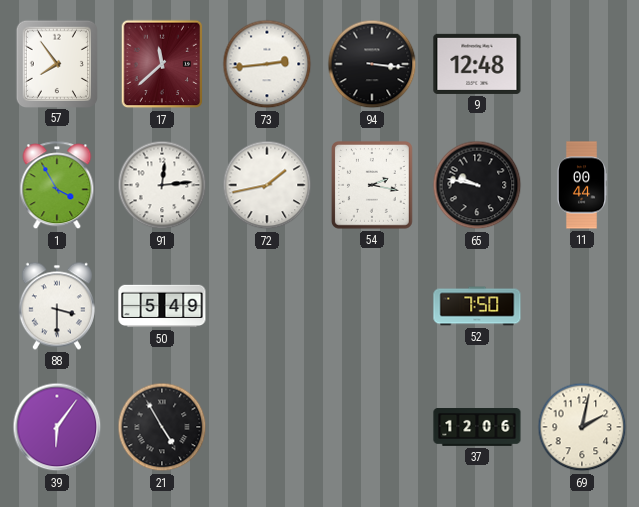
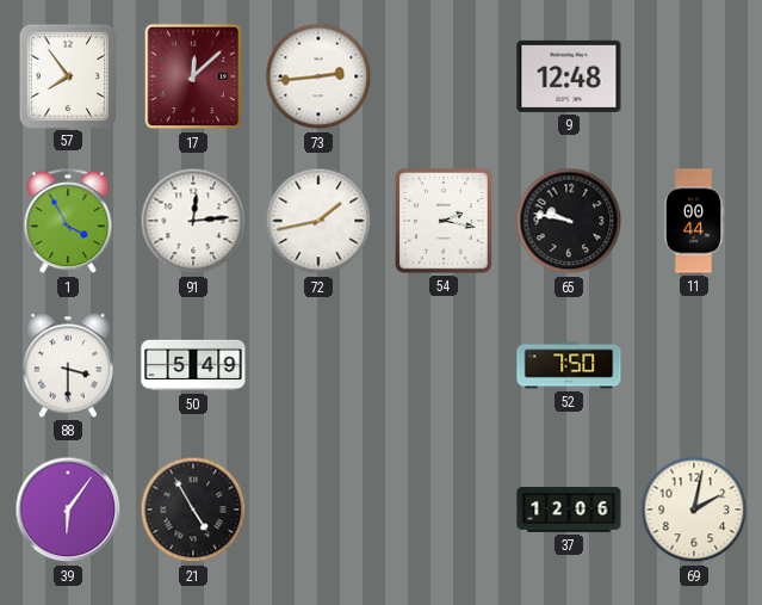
17: 11:38 -> 12:08
94: 3:16 -> none
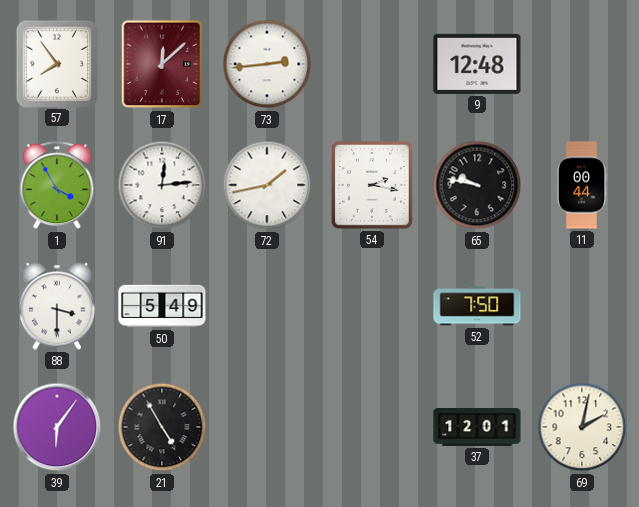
37: 12:06 -> 12:01
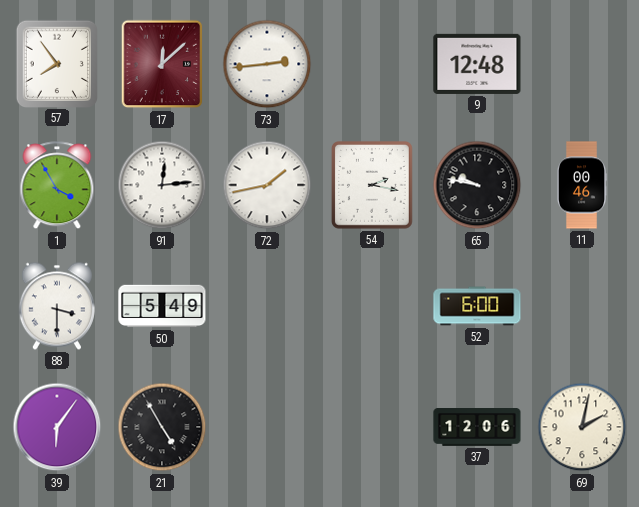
11: 00:44 -> 00:46
52: 7:50 -> 6:00
37: 12:01 -> 12:06
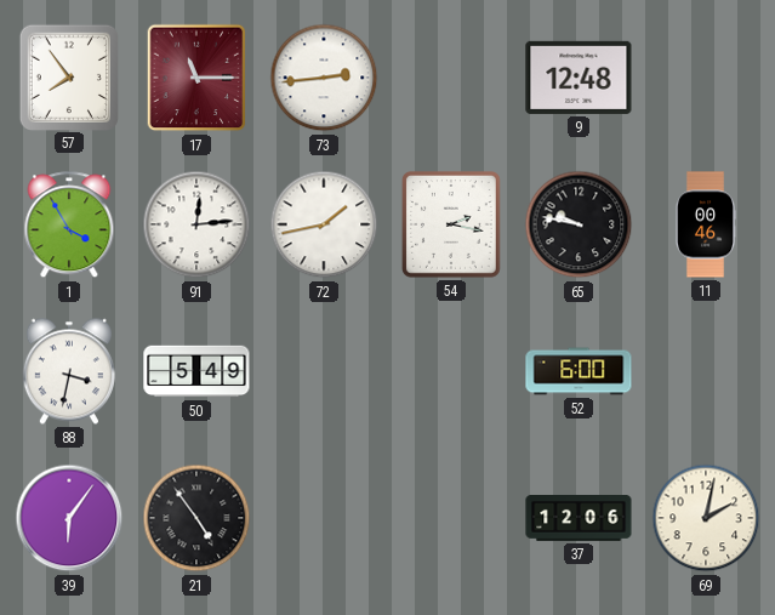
17: 12:08 -> 11:15
88: 3:30 -> 3:32
21: 4:55 -> 4:54
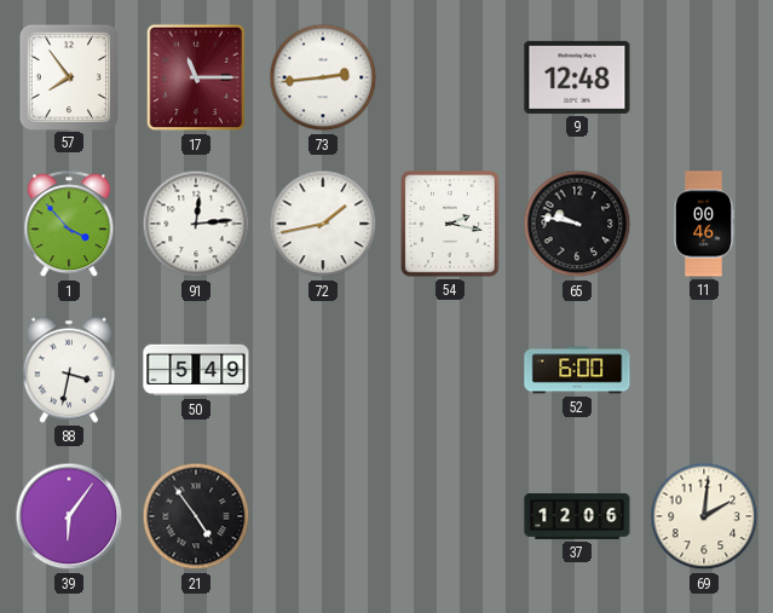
1: 3:55 -> 3:53
69: 2:02 -> 2:01
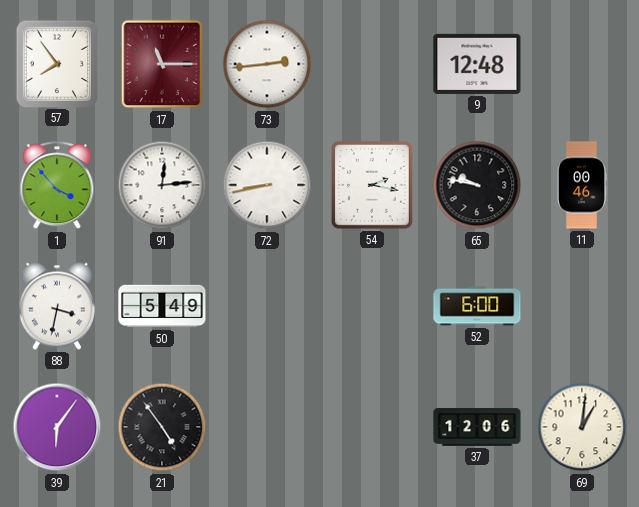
72: 1:43 -> 8:43
69: 2:01 -> 1:01
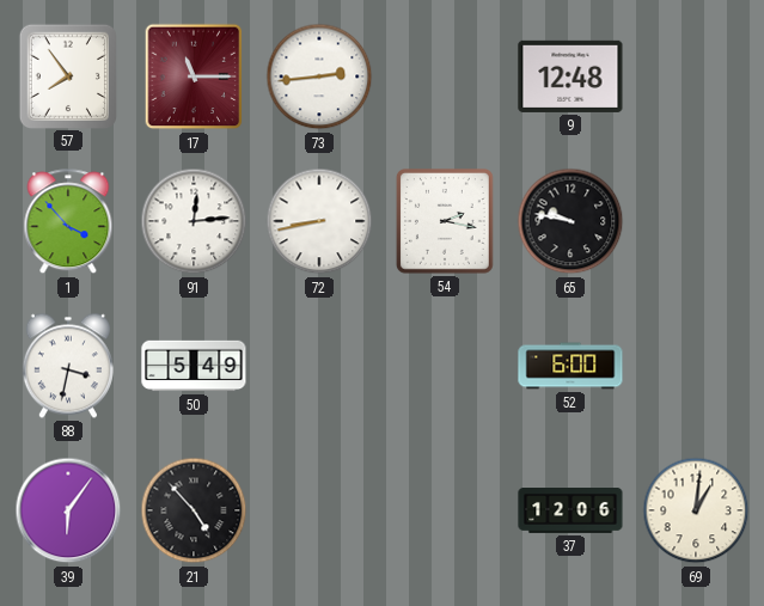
11: 00:46 -> none
21: 4:54 -> 4:53
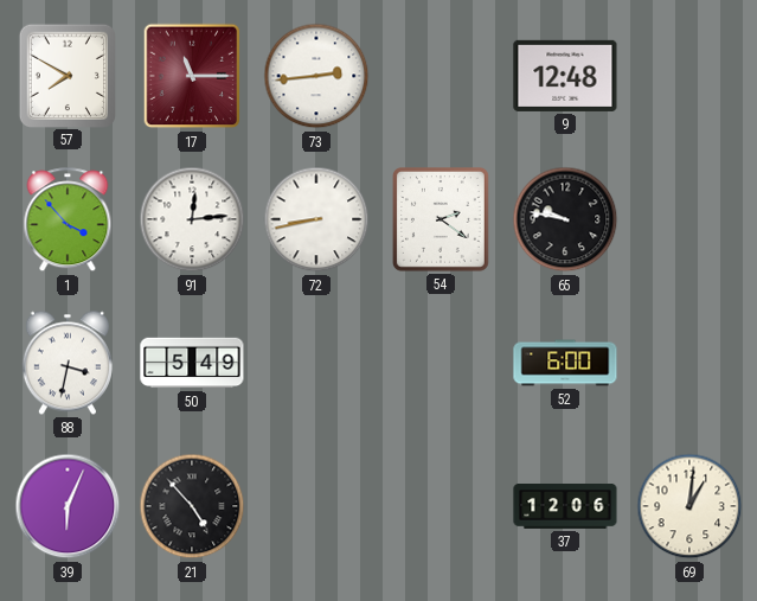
57: 7:54 -> 7:50
54: 2:17 -> 2:21
39: 6:06 -> 6:04
